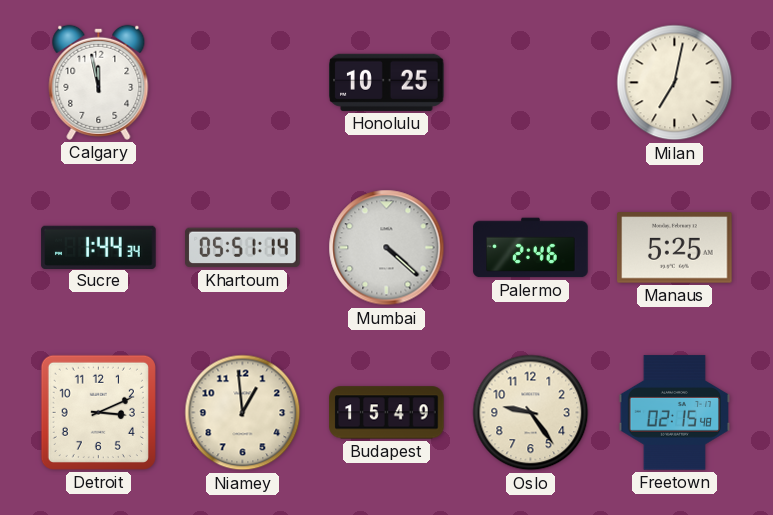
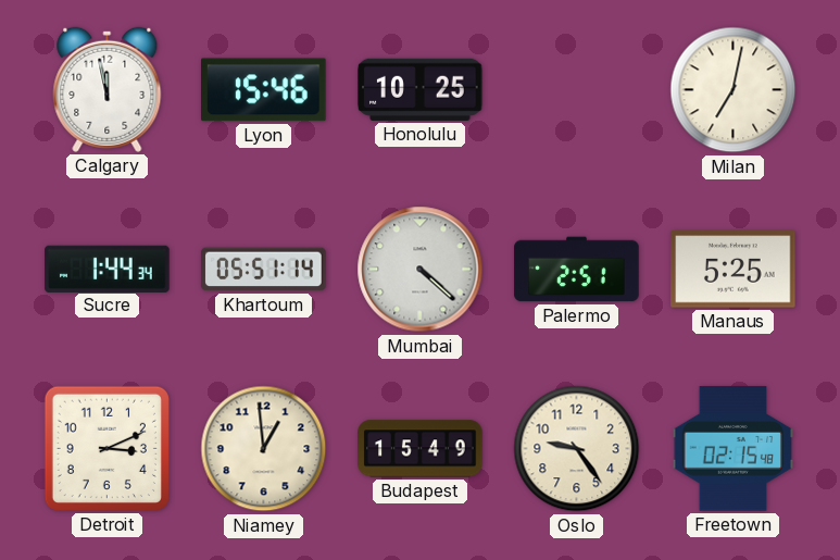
Lyon: none -> 15:46
Palermo: 2:46 -> 2:51
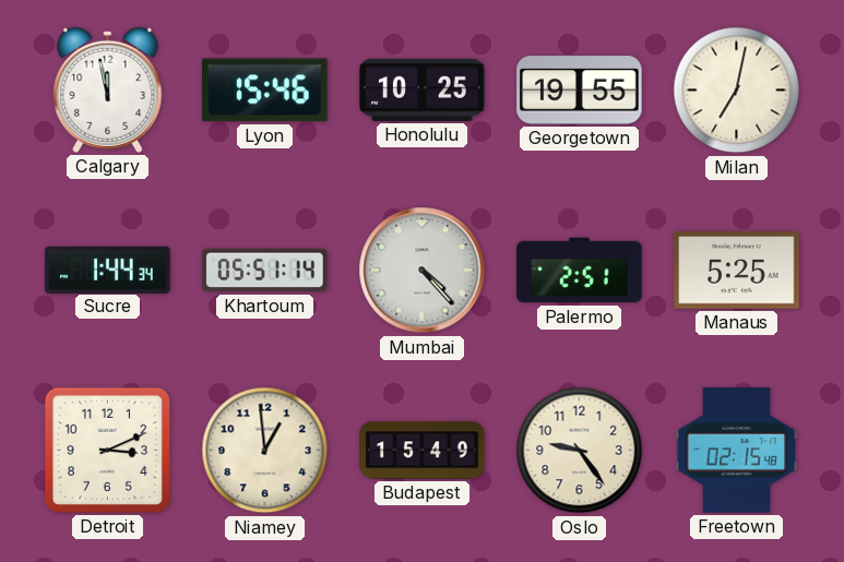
Georgetown: none -> 19:55
Mumbai: 4:22 -> 4:23
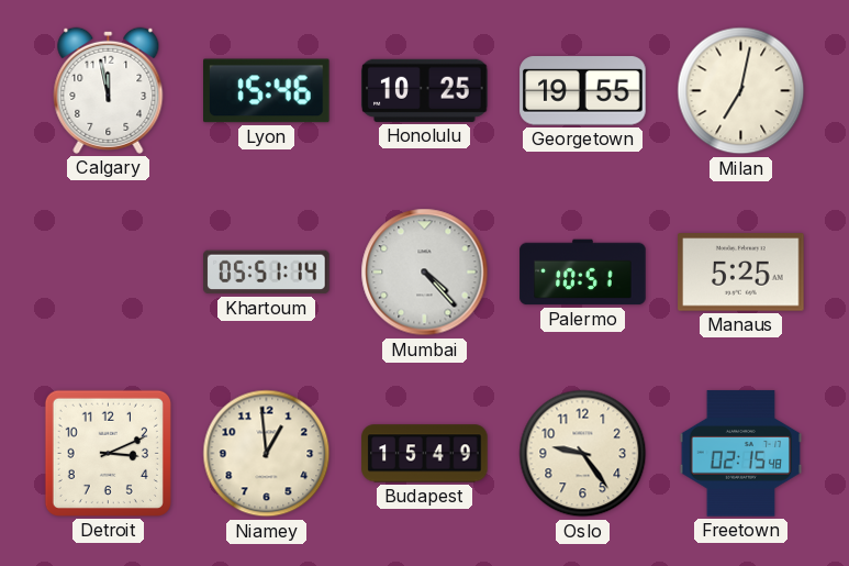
Sucre: 1:44 -> none
Palermo: 2:51 -> 10:51
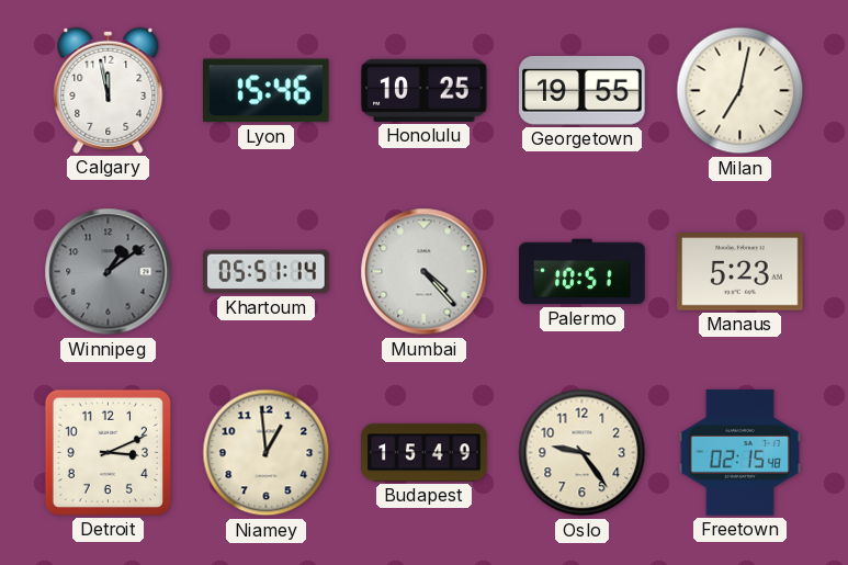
Winnipeg: none -> 1:09
Manaus: 5:25 -> 5:23
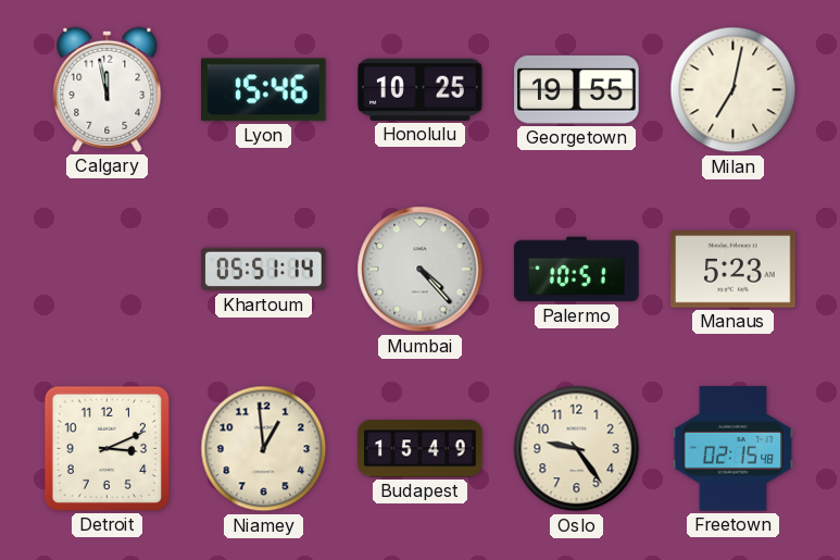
Winnipeg: 1:09 -> none
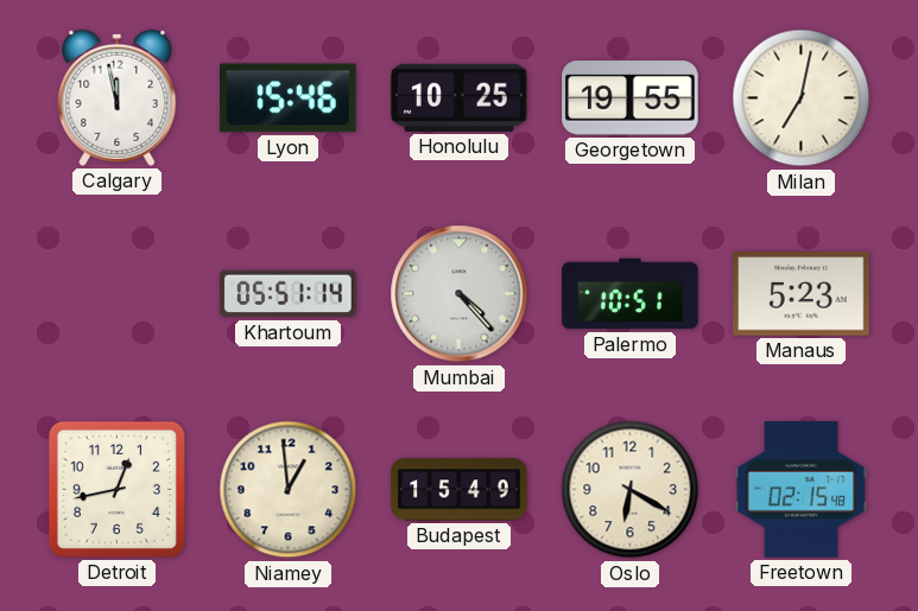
Detroit: 3:11 -> 12:43
Oslo: 9:24 -> 6:20
